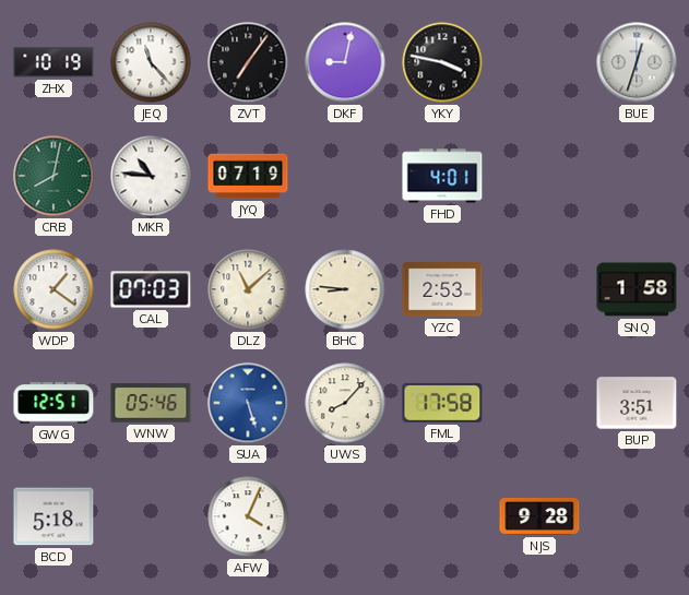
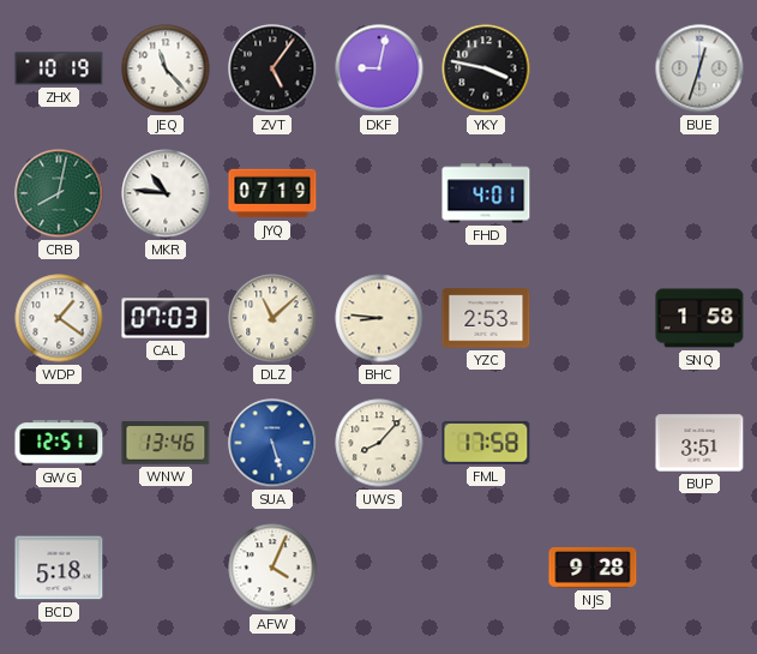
ZVT: 7:06 -> 5:06
WNW: 05:46 -> 13:46
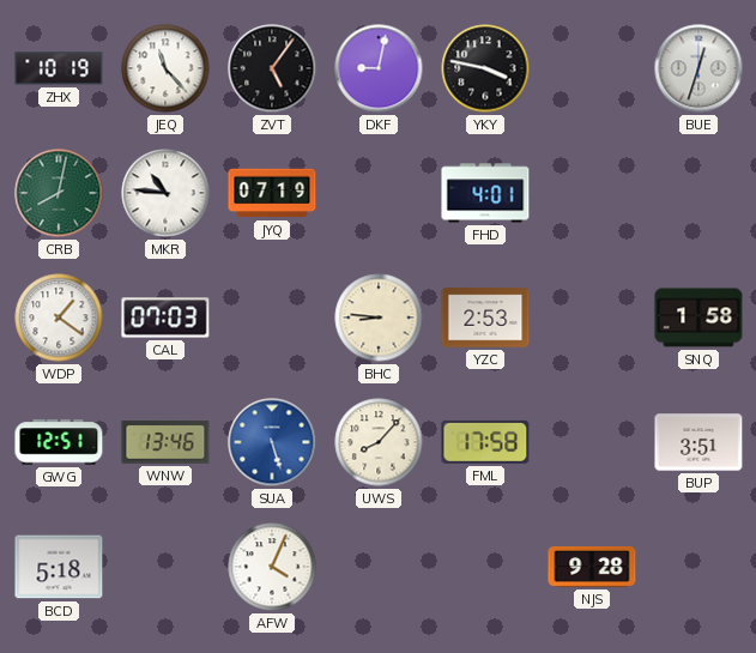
DLZ: 11:08 -> none
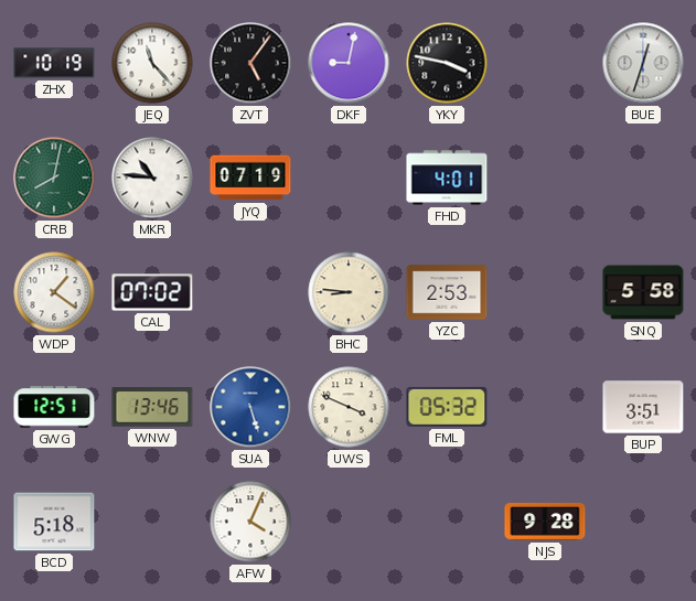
CAL: 07:03 -> 07:02
SNQ: 1:58 -> 5:58
UWS: 8:07 -> 3:49
FML: 17:58 -> 05:32
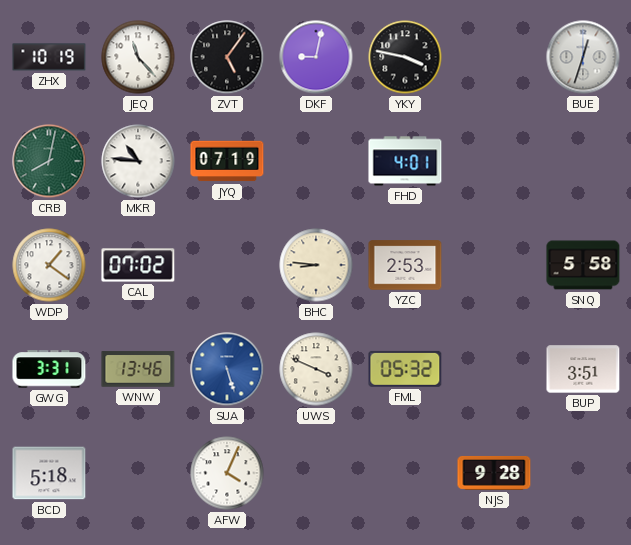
GWG: 12:51 -> 3:31
